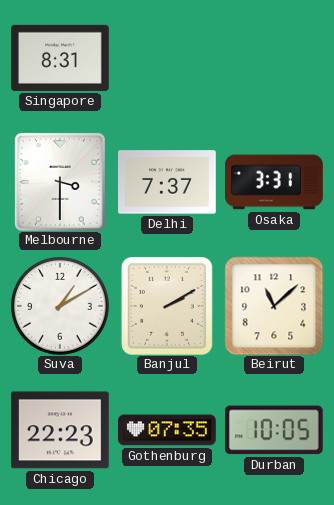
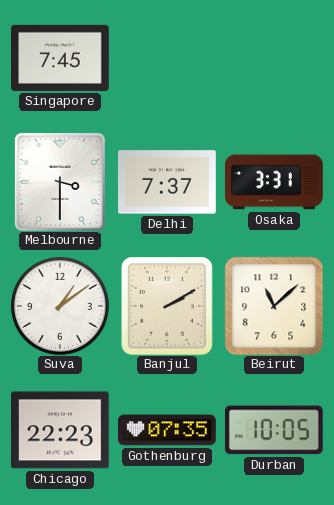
Singapore: 8:31 -> 7:45
Suva: 1:10 -> 1:09
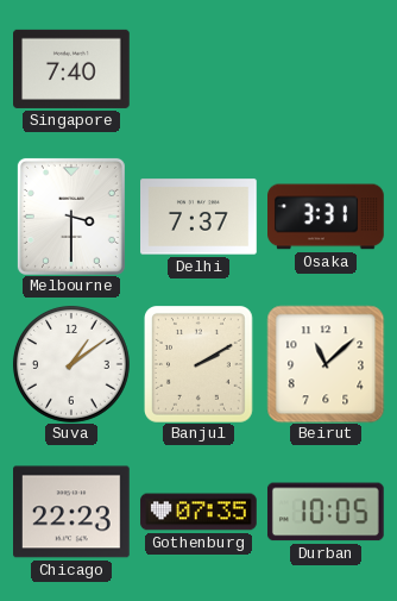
Singapore: 7:45 -> 7:40
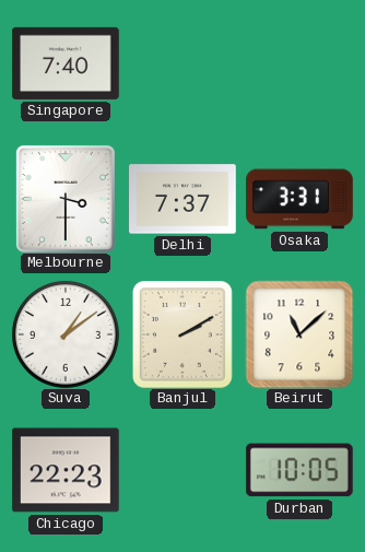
Gothenburg: 07:35 -> none
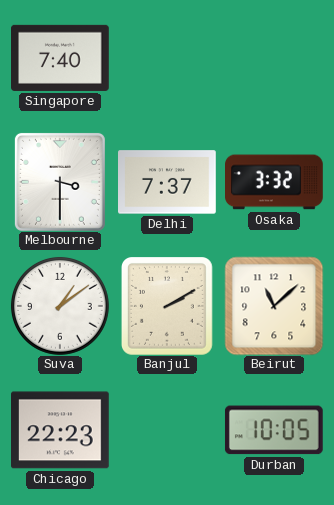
Osaka: 3:31 -> 3:32
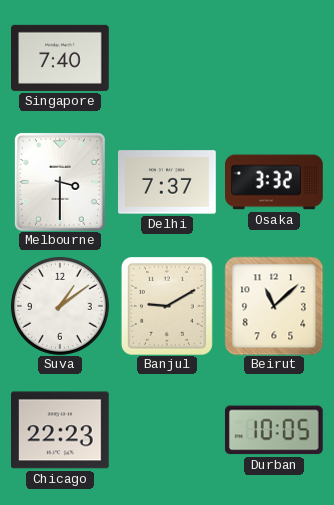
Banjul: 2:10 -> 9:10
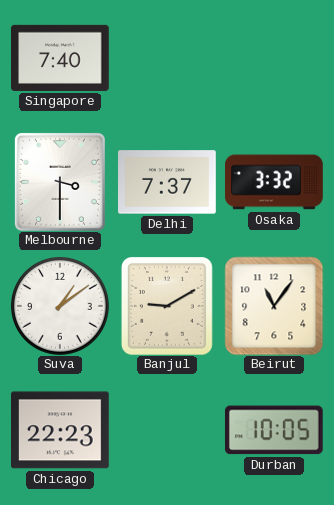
Beirut: 11:08 -> 11:06
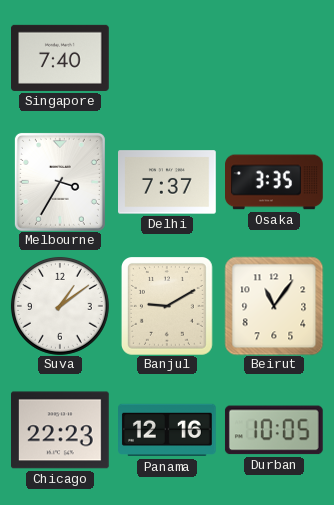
Melbourne: 3:30 -> 3:35
Osaka: 3:32 -> 3:35
Panama: none -> 12:16
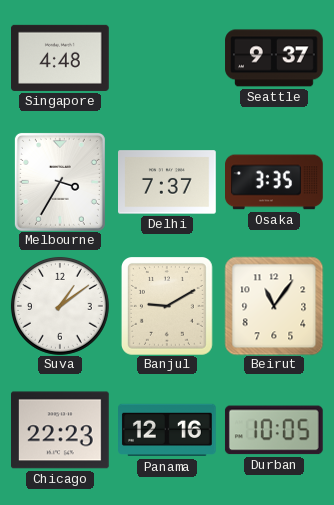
Singapore: 7:40 -> 4:48
Seattle: none -> 9:37
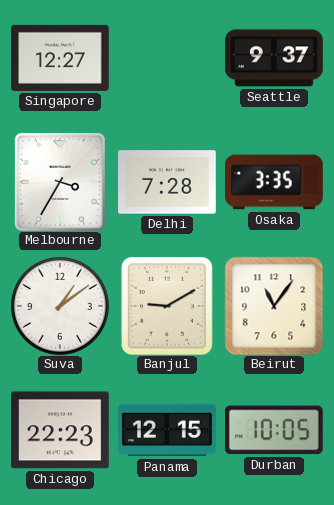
Singapore: 4:48 -> 12:27
Delhi: 7:37 -> 7:28
Panama: 12:16 -> 12:15
